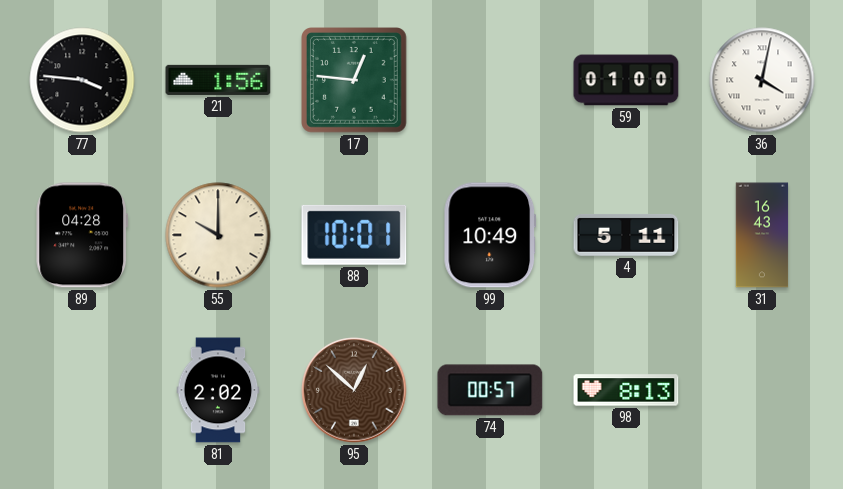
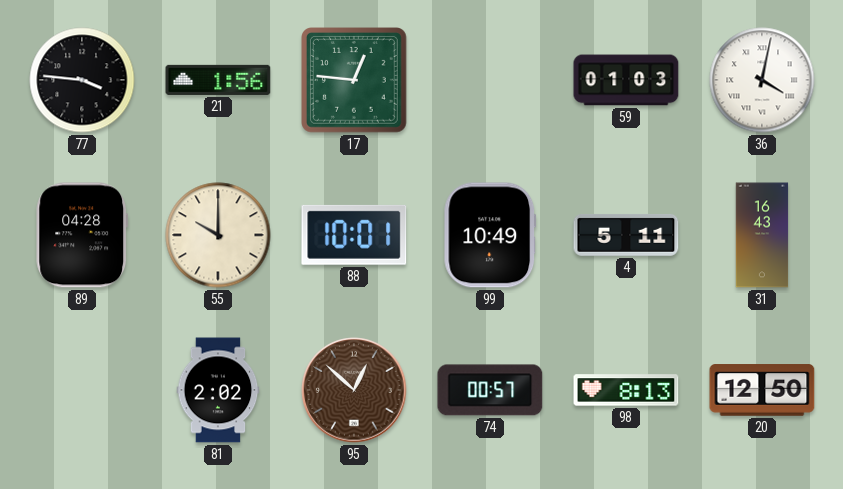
59: 01:00 -> 01:03
20: none -> 12:50
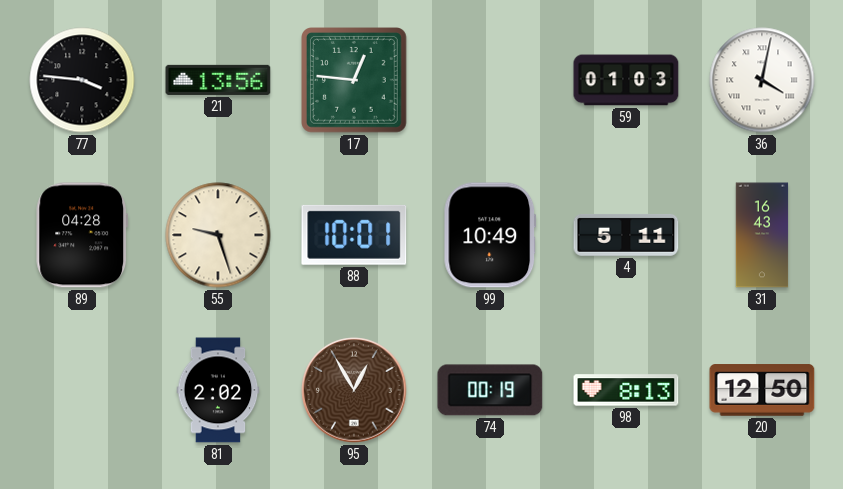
21: 1:56 -> 13:56
55: 10:00 -> 9:27
95: 12:52 -> 12:55
74: 00:57 -> 00:19
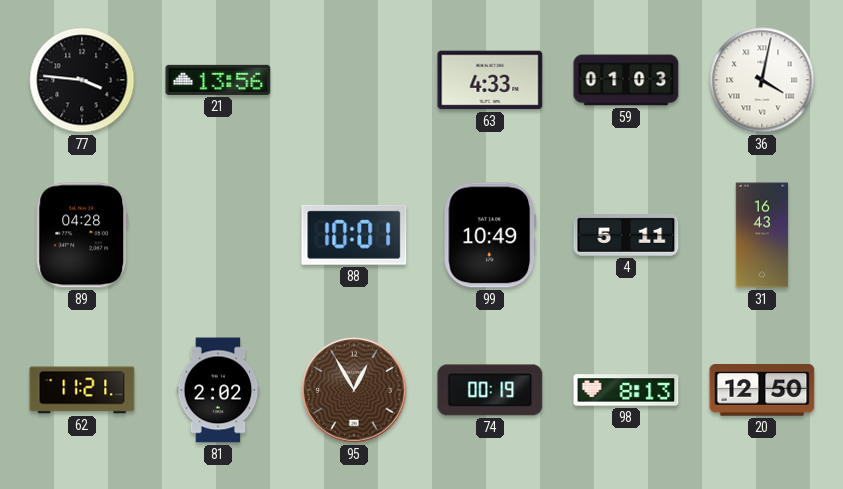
17: 12:46 -> none
63: none -> 4:33
55: 9:27 -> none
62: none -> 11:21
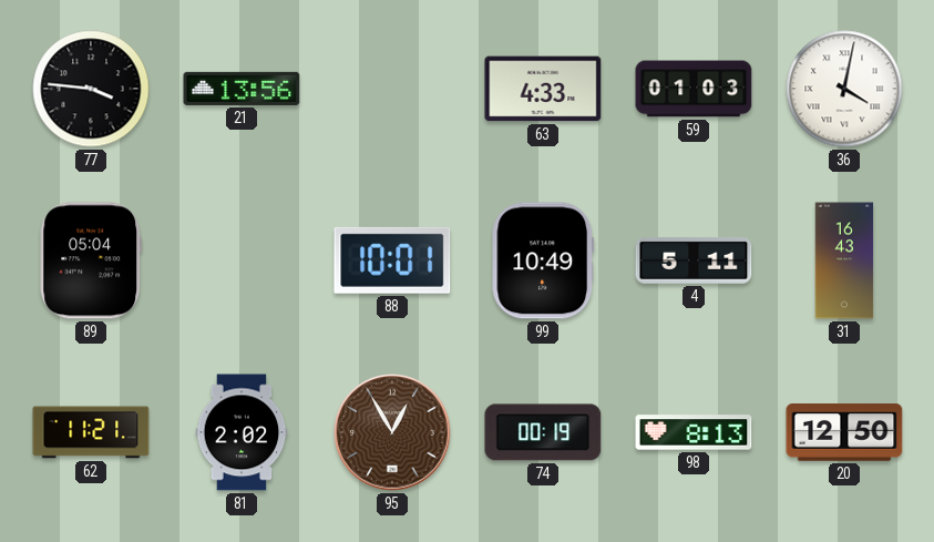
89: 04:28 -> 05:04
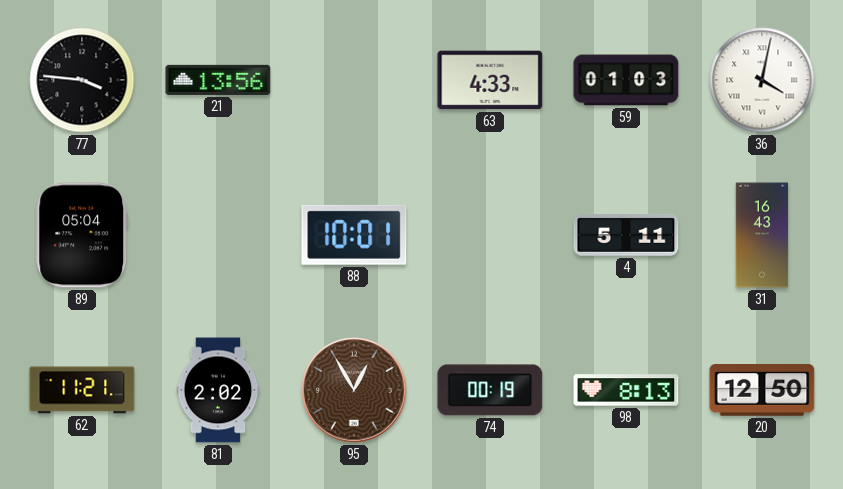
99: 10:49 -> none
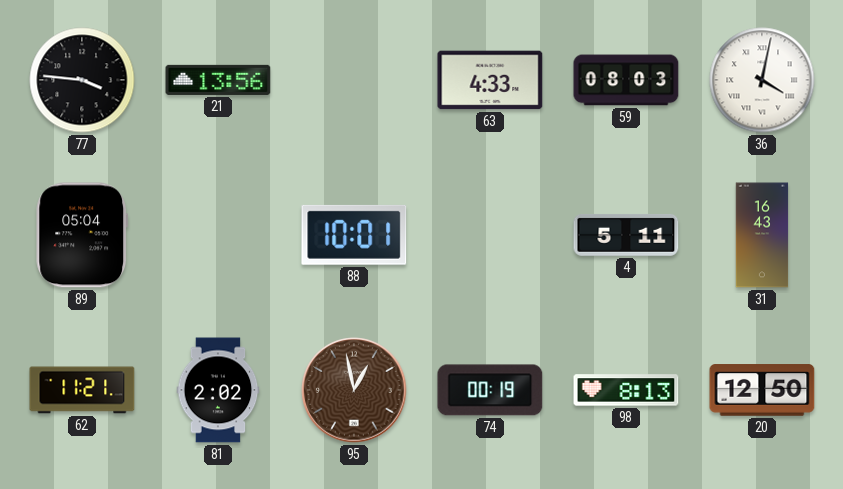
59: 01:03 -> 08:03
95: 12:55 -> 12:58
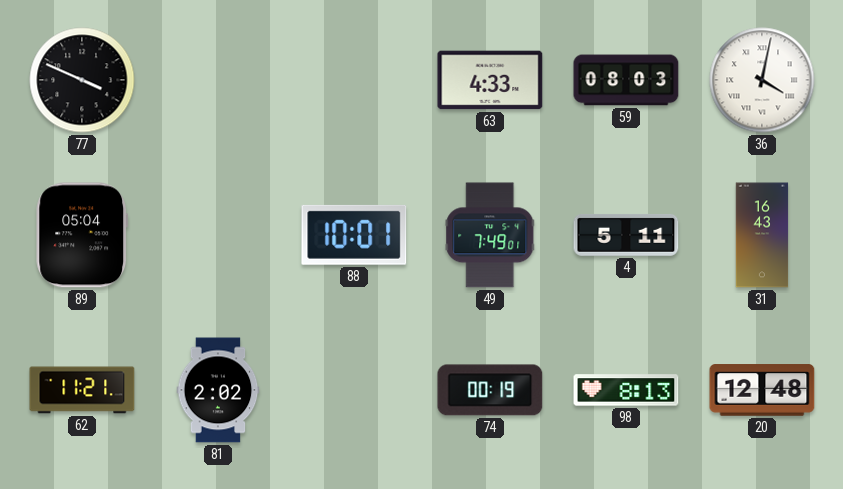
77: 3:46 -> 3:49
21: 13:56 -> none
49: none -> 7:49
95: 12:58 -> none
20: 12:50 -> 12:48
